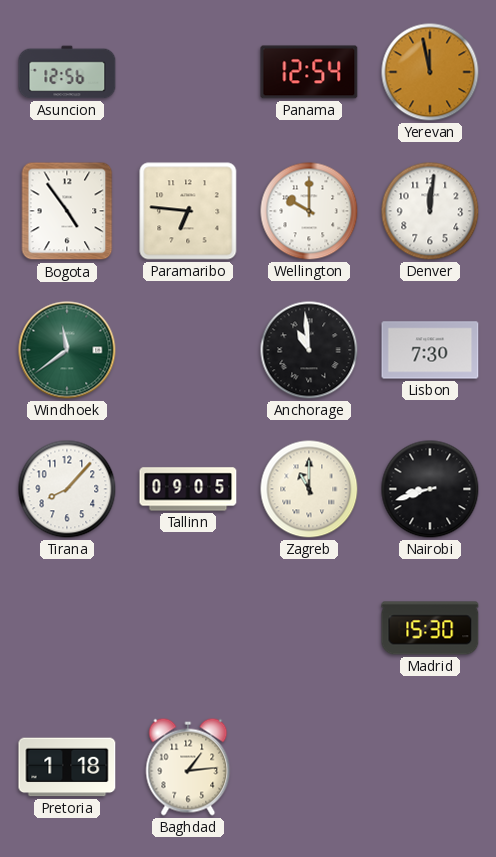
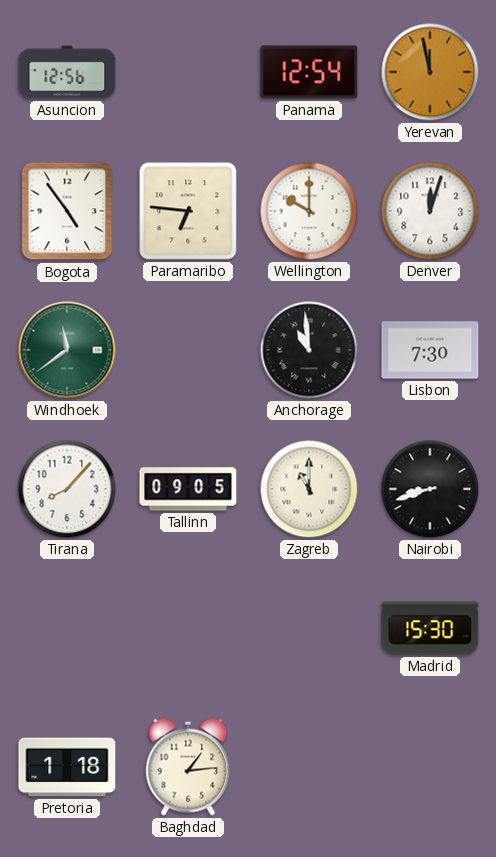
Denver: 12:01 -> 12:03
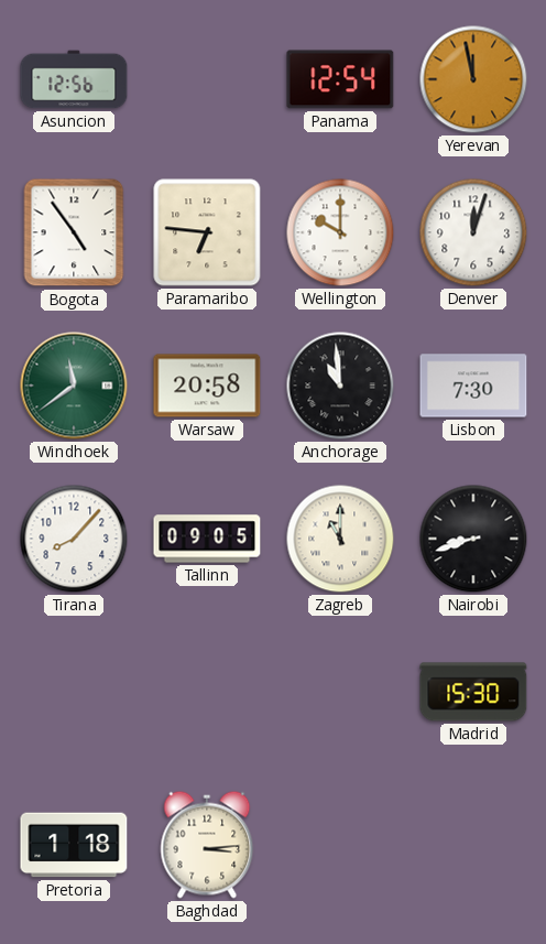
Warsaw: none -> 20:58
Baghdad: 1:14 -> 3:14
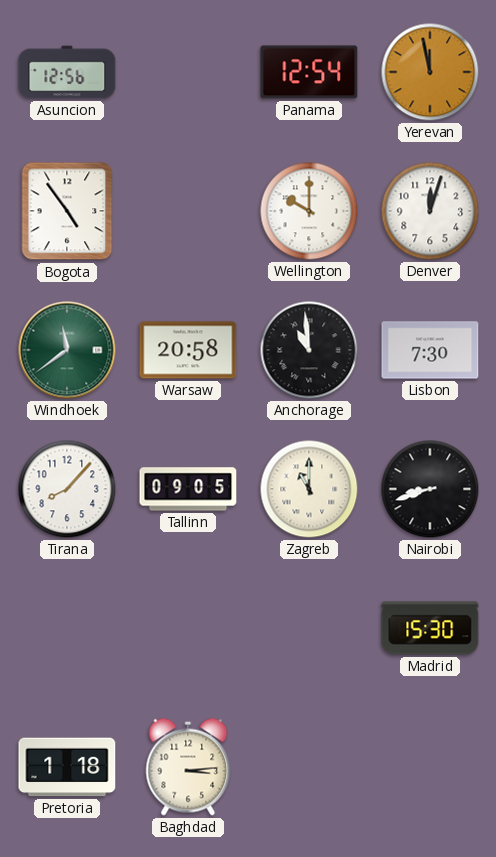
Paramaribo: 6:46 -> none
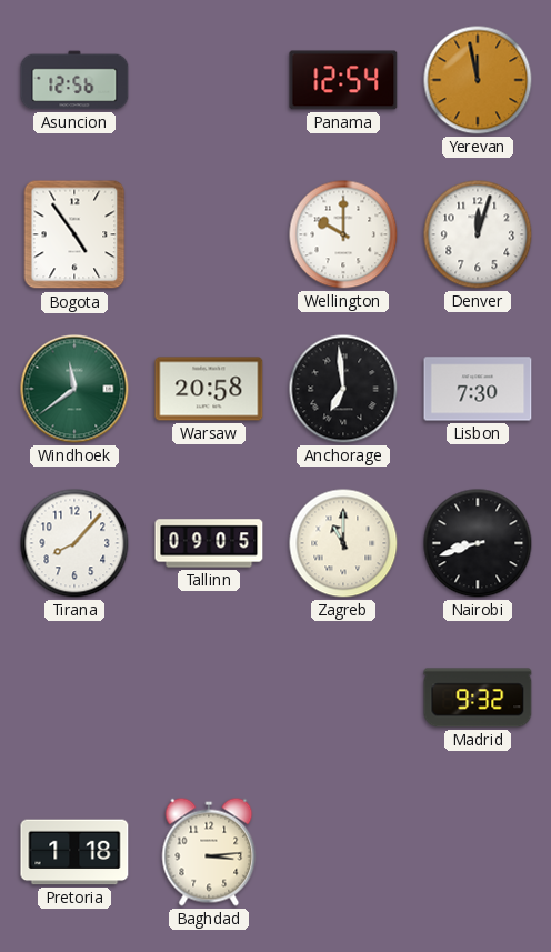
Anchorage: 10:59 -> 6:59
Madrid: 15:30 -> 9:32
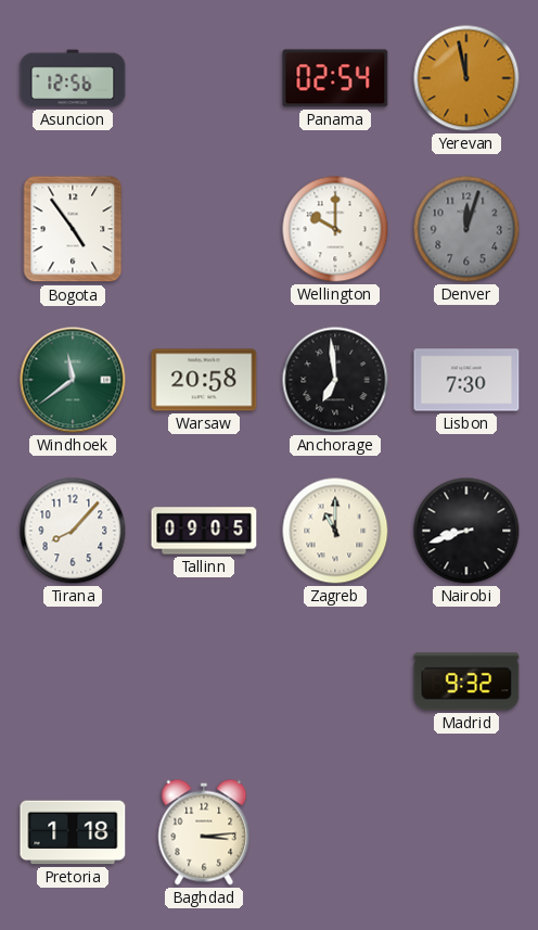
Panama: 12:54 -> 02:54
Denver dial: white -> grey
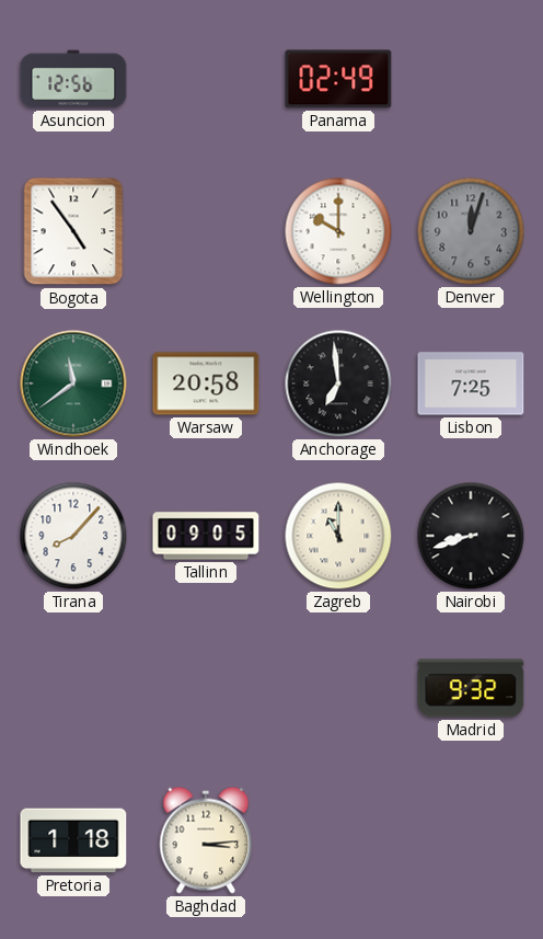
Panama: 02:54 -> 02:49
Yerevan: 11:58 -> none
Lisbon: 7:30 -> 7:25
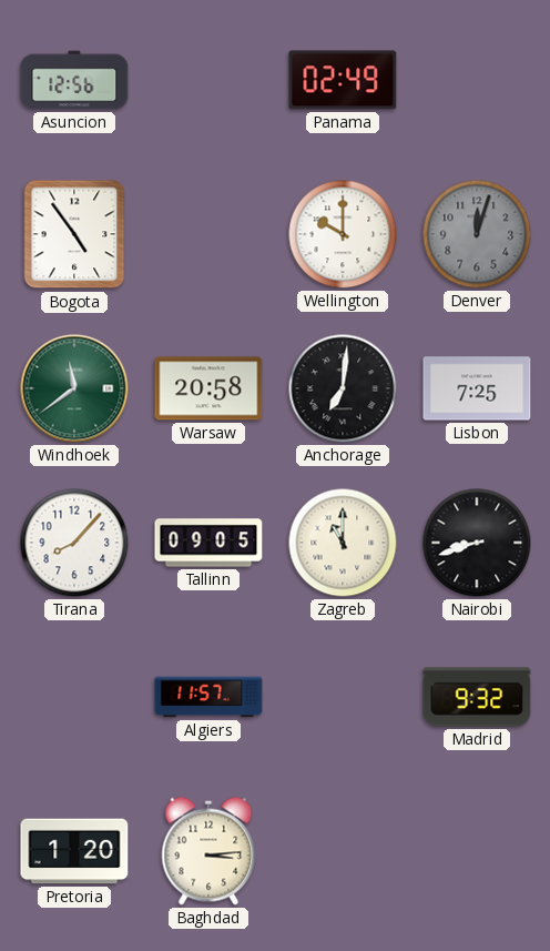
Anchorage: 6:59 -> 7:01
Algiers: none -> 11:57
Pretoria: 1:18 -> 1:20
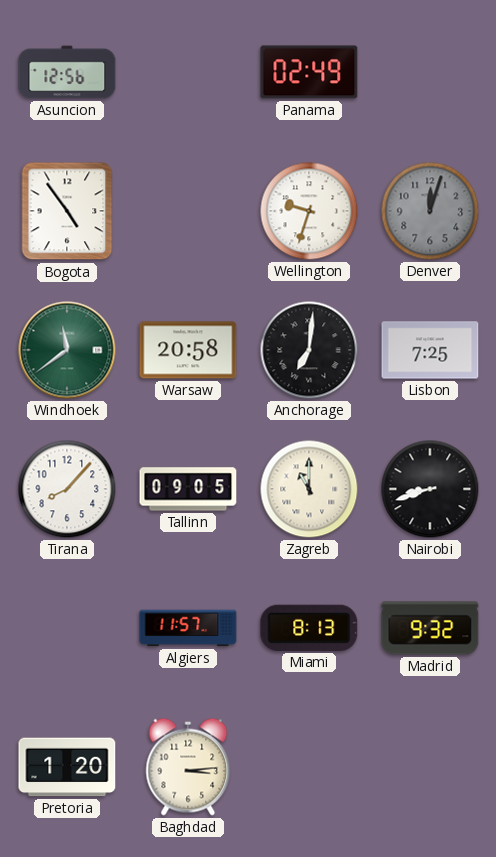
Wellington: 10:00 -> 9:33
Miami: none -> 8:13
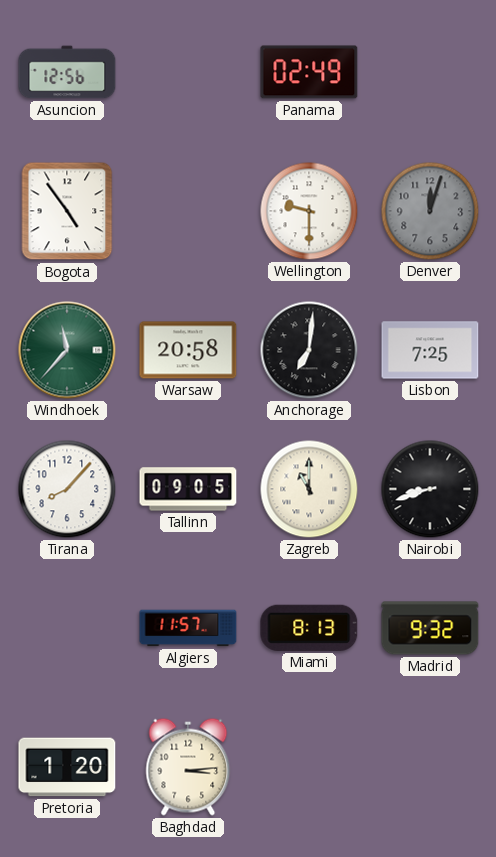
Wellington: 9:33 -> 9:30
Windhoek: 11:39 -> 11:37
